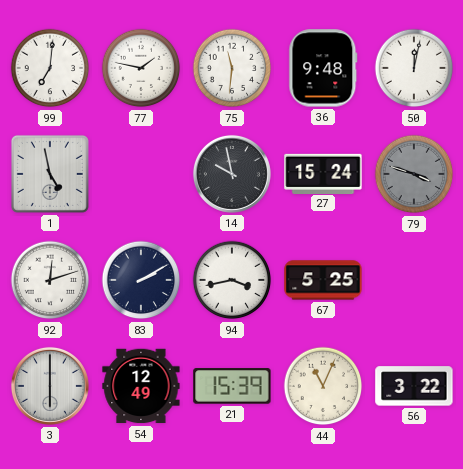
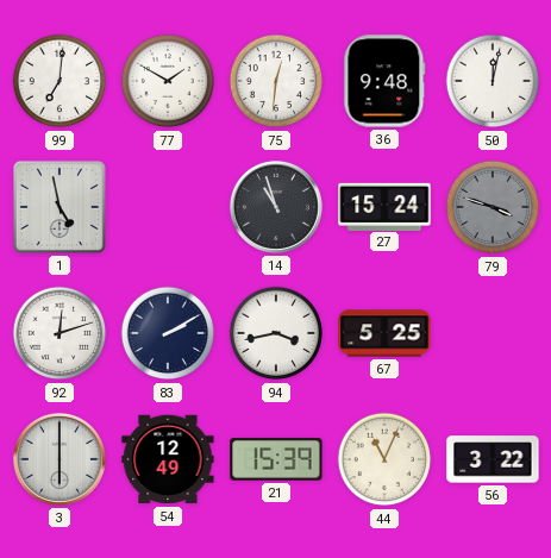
77: 1:47 -> 1:50
75: 11:31 -> 12:31
14: 9:58 -> 10:57
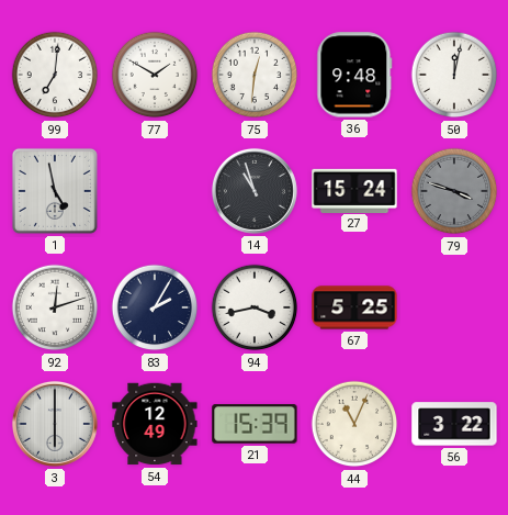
83: 2:10 -> 2:05
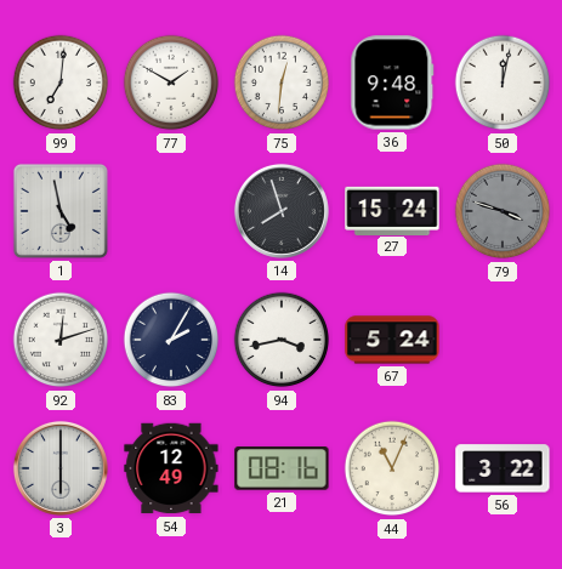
14: 10:57 -> 7:57
67: 5:25 -> 5:24
21: 15:39 -> 08:16
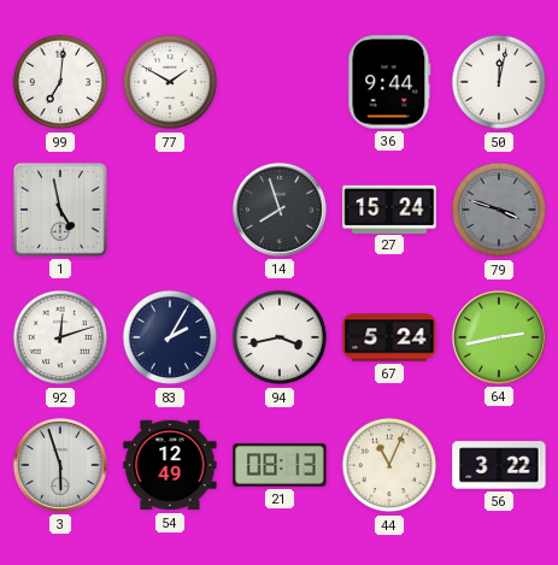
75: 12:31 -> none
36: 9:48 -> 9:44
64: none -> 2:43
3: 6:00 -> 5:57
21: 08:16 -> 08:13
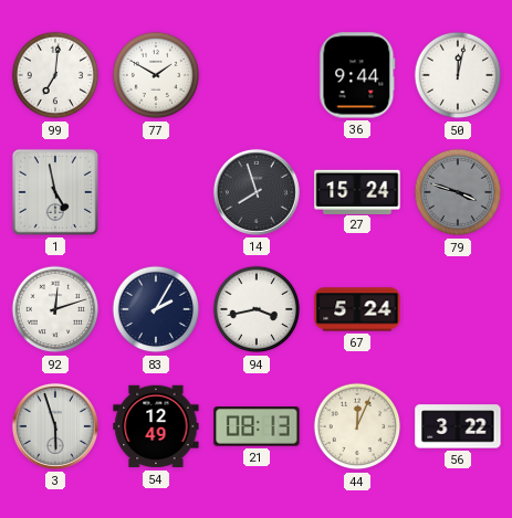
64: 2:43 -> none
44: 11:04 -> 12:04
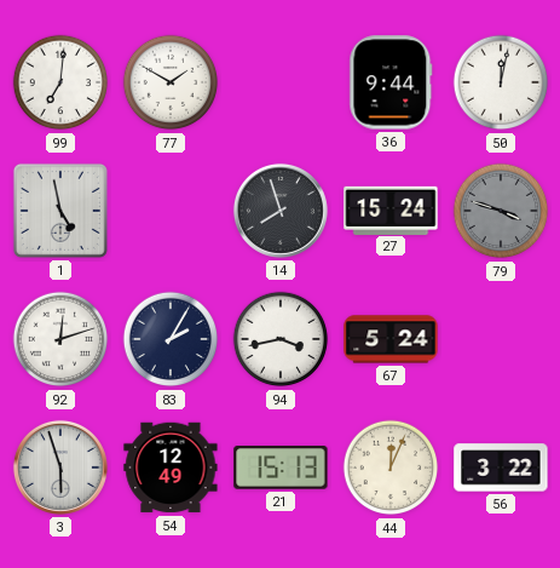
21: 08:13 -> 15:13
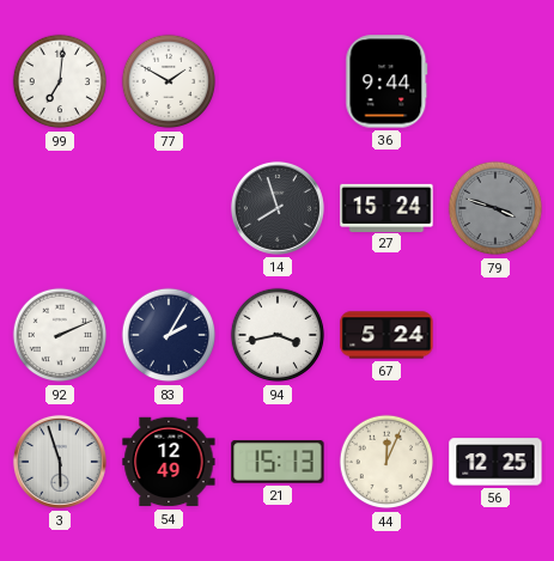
50: 12:02 -> none
1: 4:58 -> none
92: 12:12 -> 2:11
56: 3:22 -> 12:25
